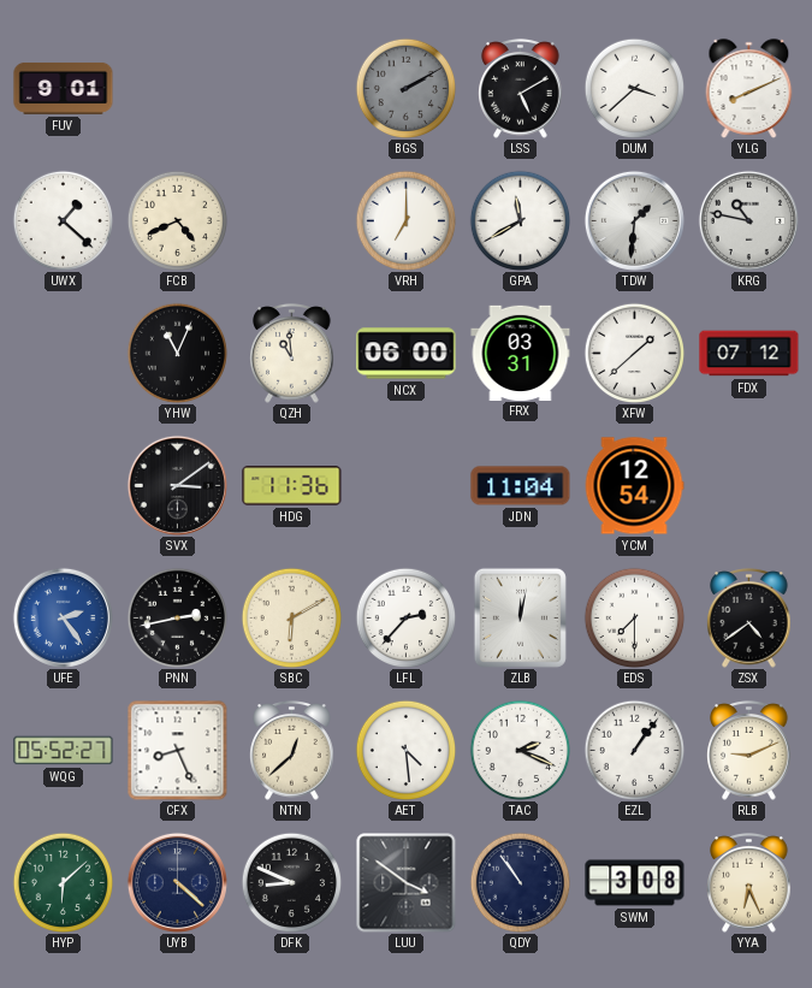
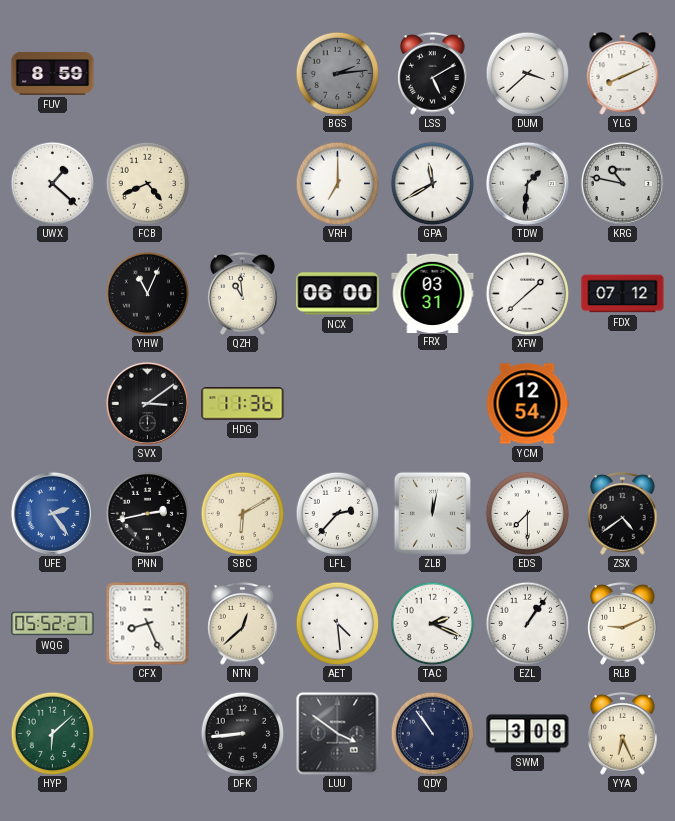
FUV: 9:01 -> 8:59
BGS: 2:10 -> 2:14
JDN: 11:04 -> none
UYB: 4:22 -> none
DFK: 8:49 -> 8:44
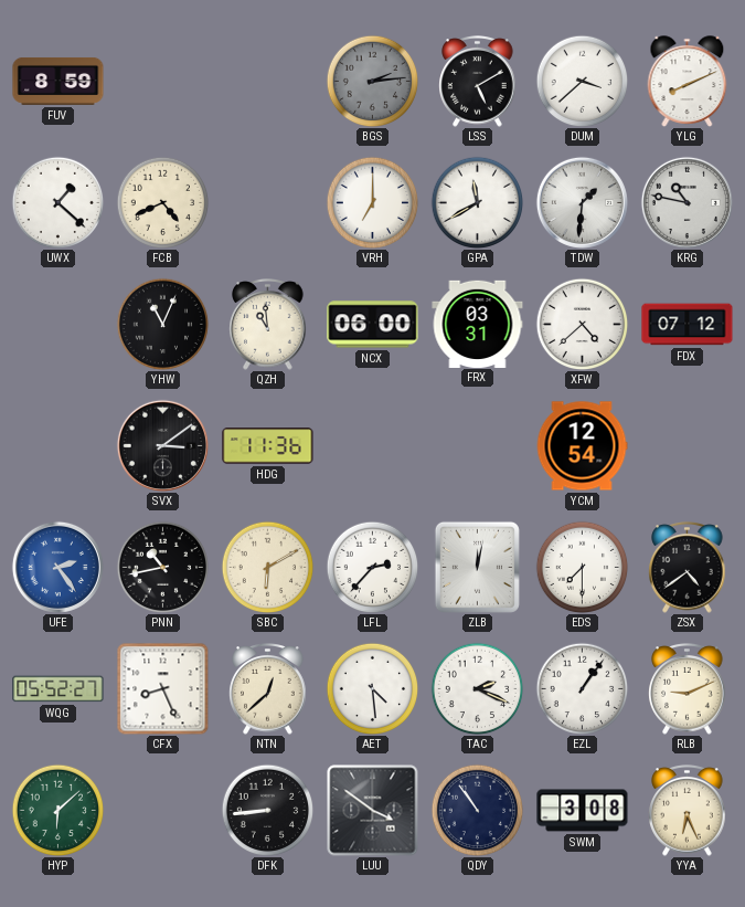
XFW: 1:38 -> 4:38
PNN: 2:43 -> 10:43
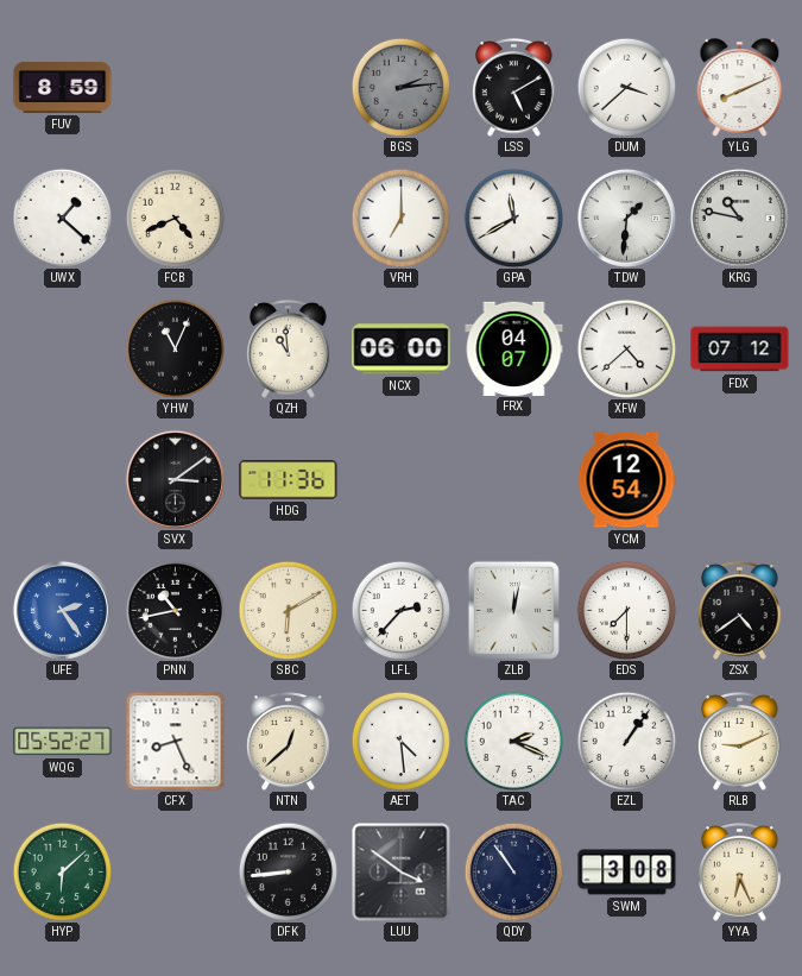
FRX: 03:31 -> 04:07
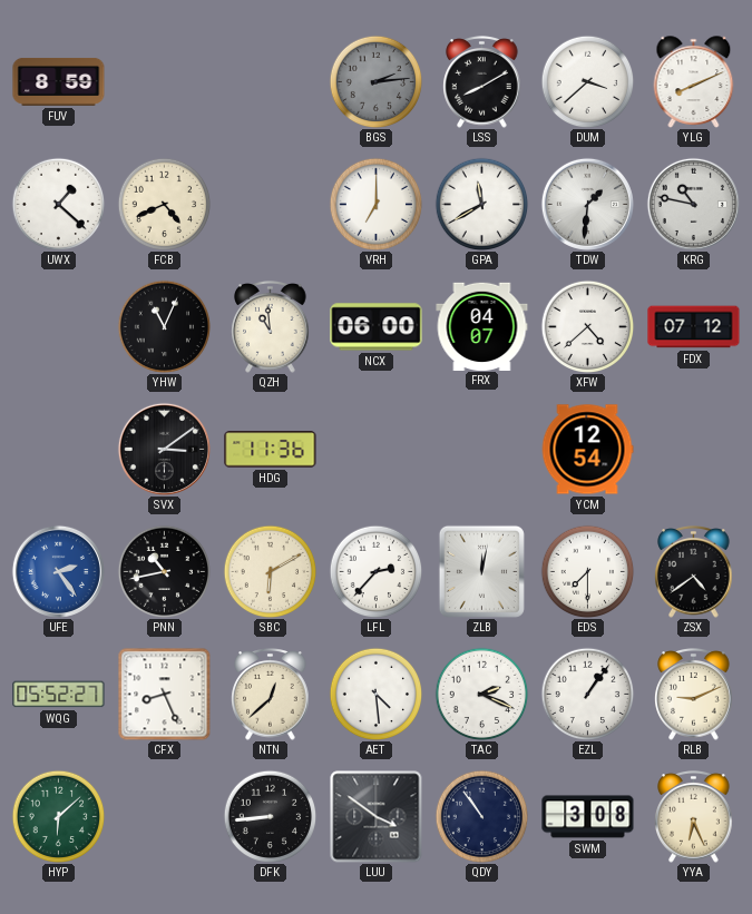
LSS: 5:10 -> 8:10
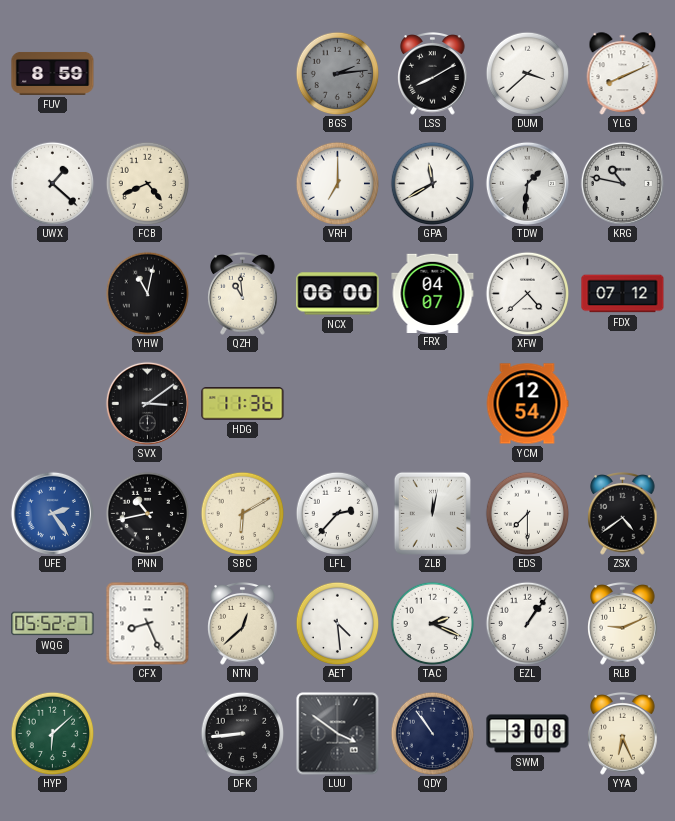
YHW: 11:04 -> 11:02
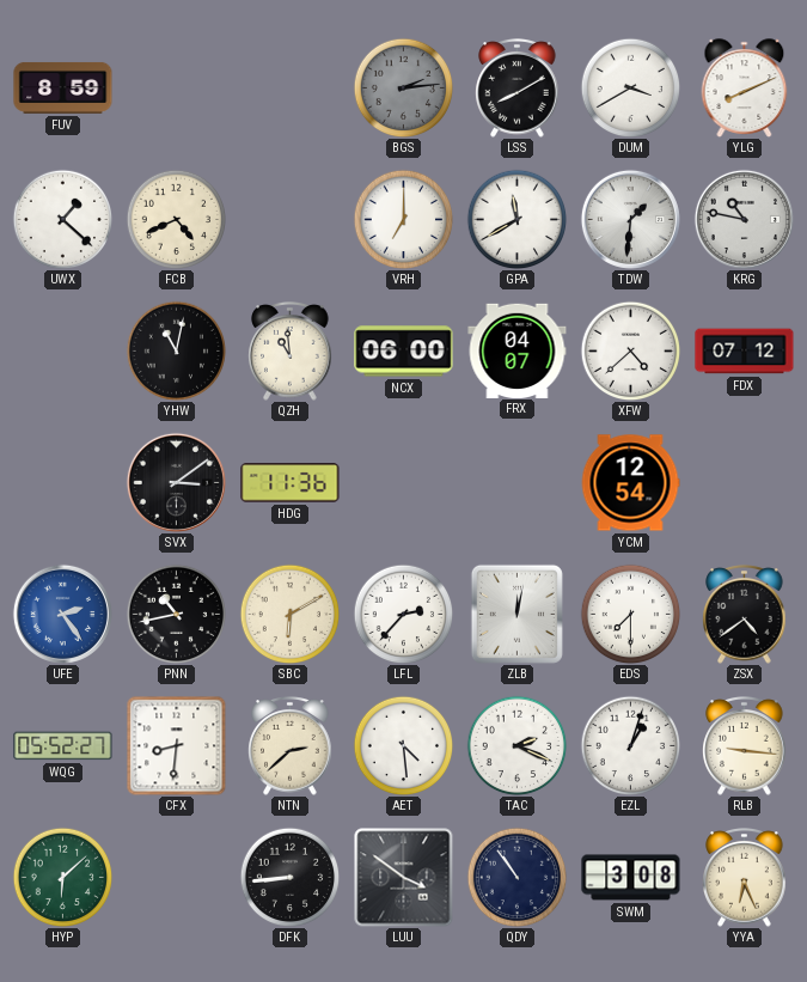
DUM: 3:38 -> 3:40
CFX: 8:26 -> 8:31
NTN: 12:38 -> 2:38
EZL: 1:06 -> 1:03
RLB: 9:11 -> 9:16
